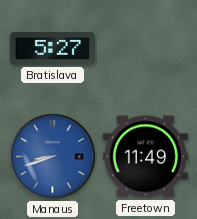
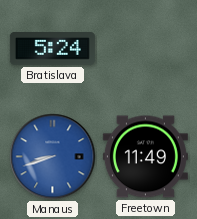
Bratislava: 5:27 -> 5:24
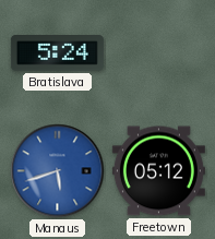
Manaus: 8:42 -> 5:42
Freetown: 11:49 -> 05:12
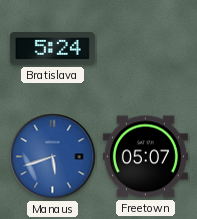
Freetown: 05:12 -> 05:07
